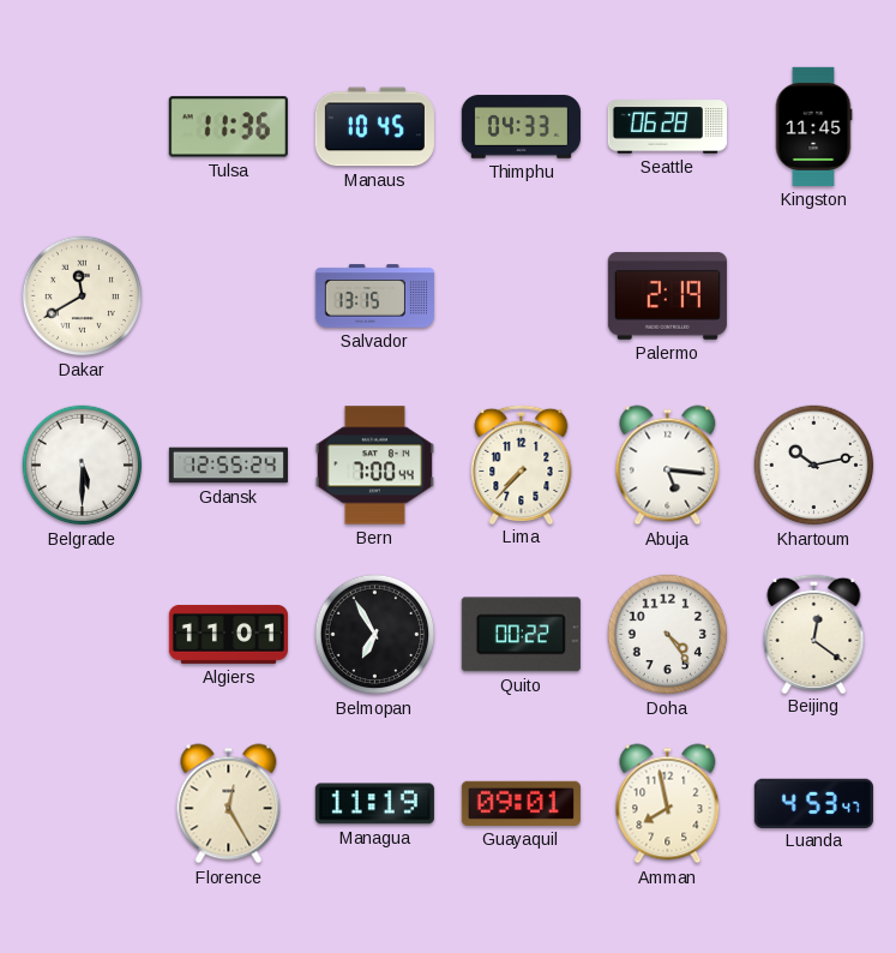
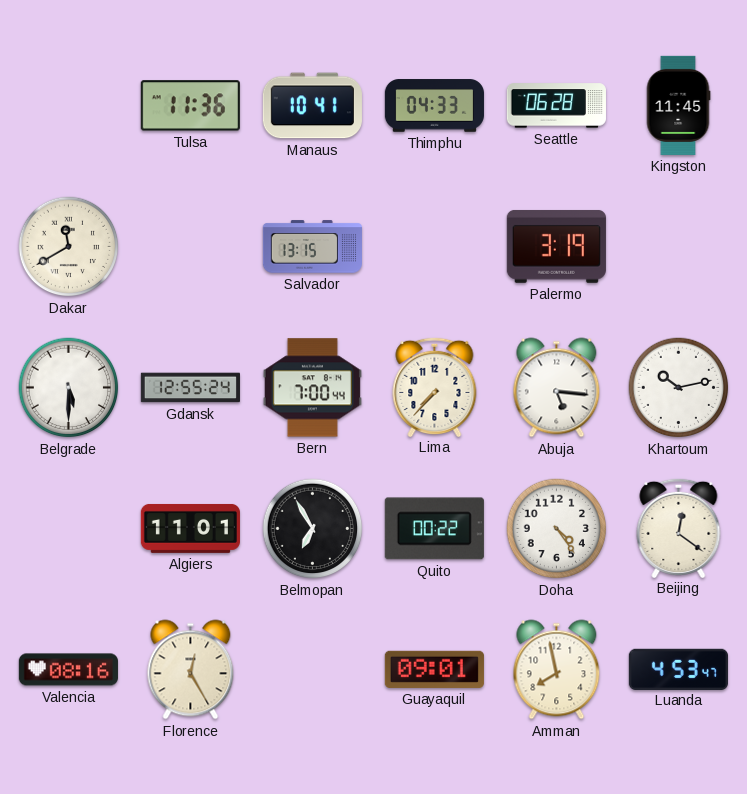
Manaus: 10:45 -> 10:41
Palermo: 2:19 -> 3:19
Valencia: none -> 08:16
Managua: 11:19 -> none
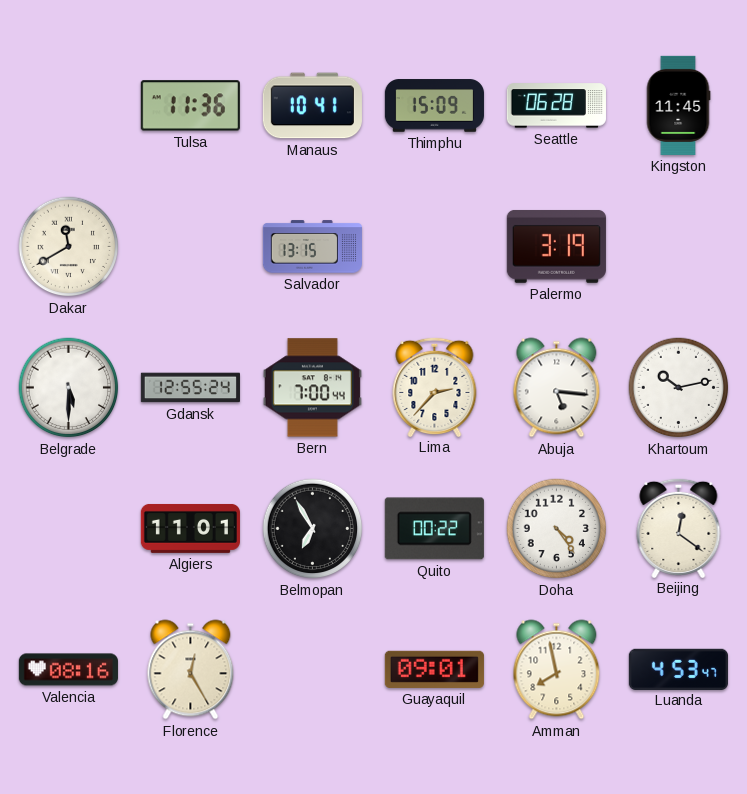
Thimphu: 04:33 -> 15:09
Lima: 7:37 -> 2:37
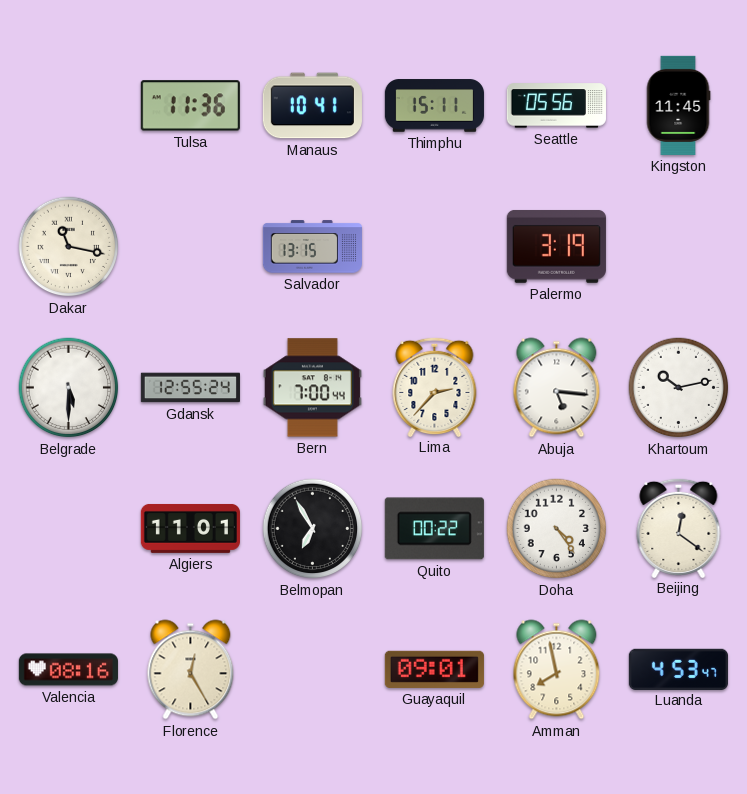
Thimphu: 15:09 -> 15:11
Seattle: 06:28 -> 05:56
Dakar: 11:40 -> 11:17
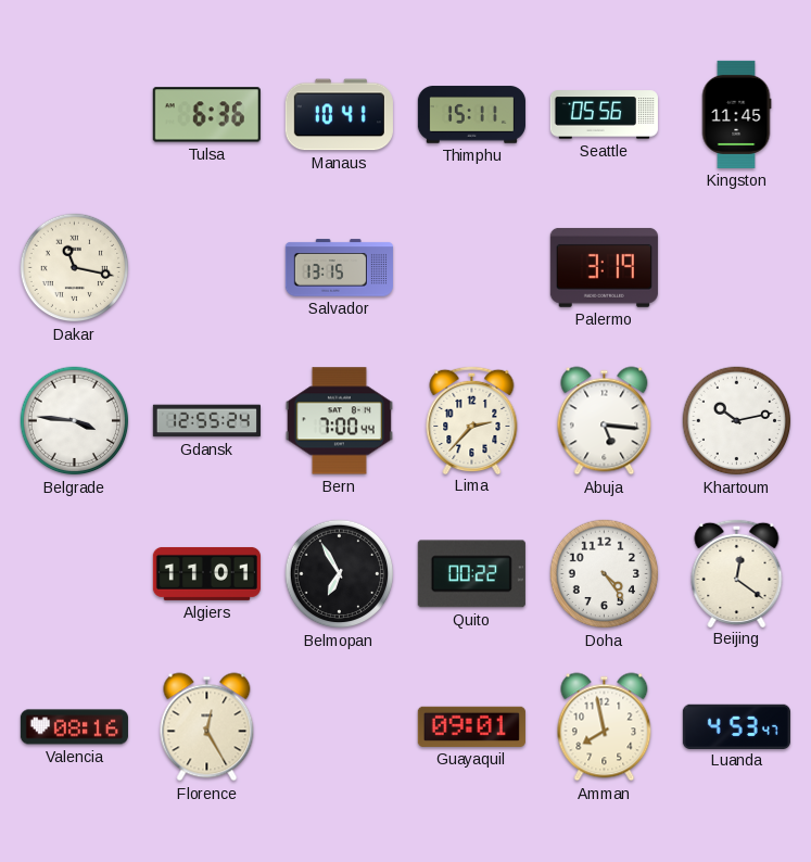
Tulsa: 11:36 -> 6:36
Belgrade: 5:30 -> 3:46
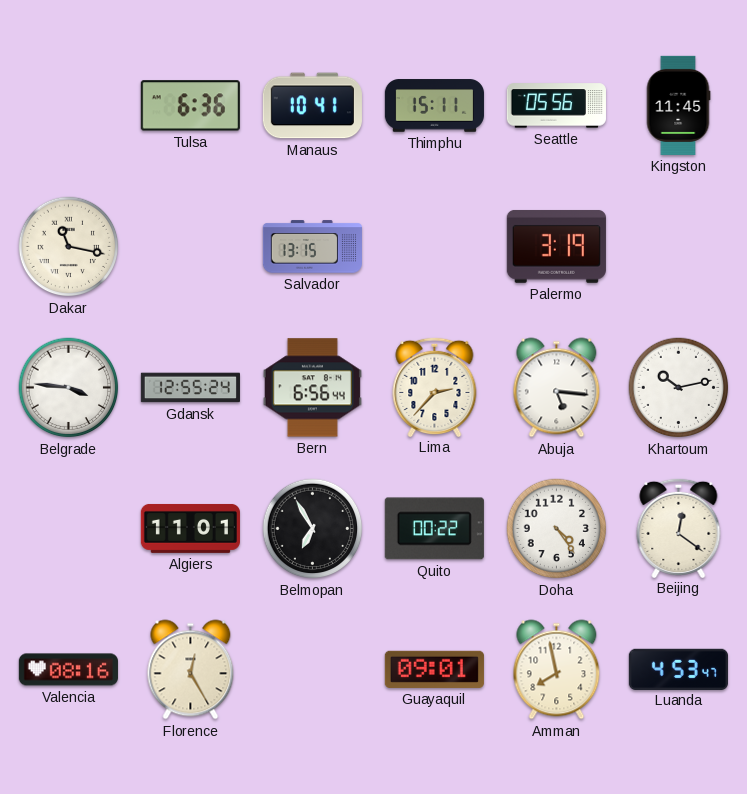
Bern: 7:00 -> 6:56
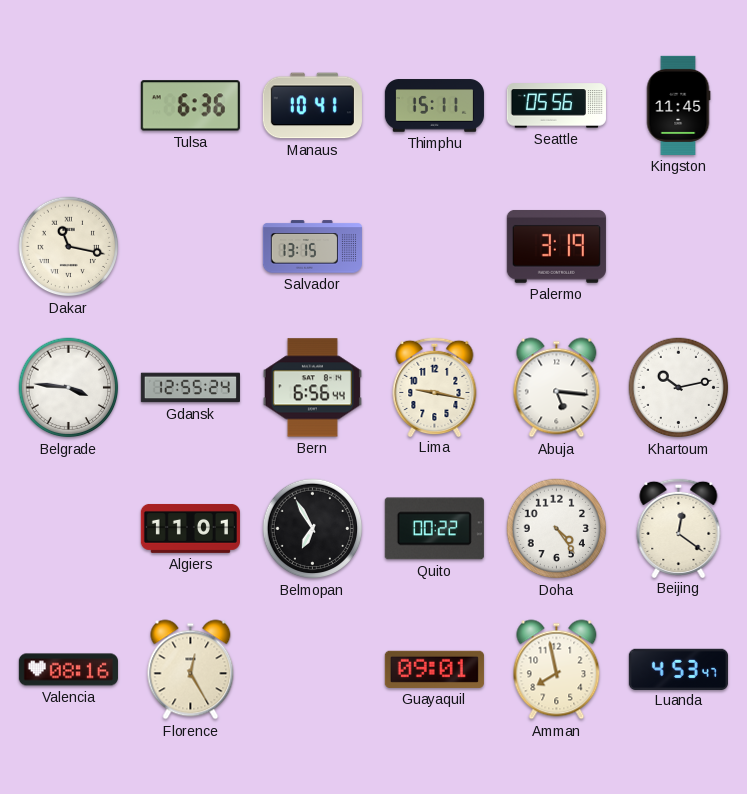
Lima: 2:37 -> 9:17
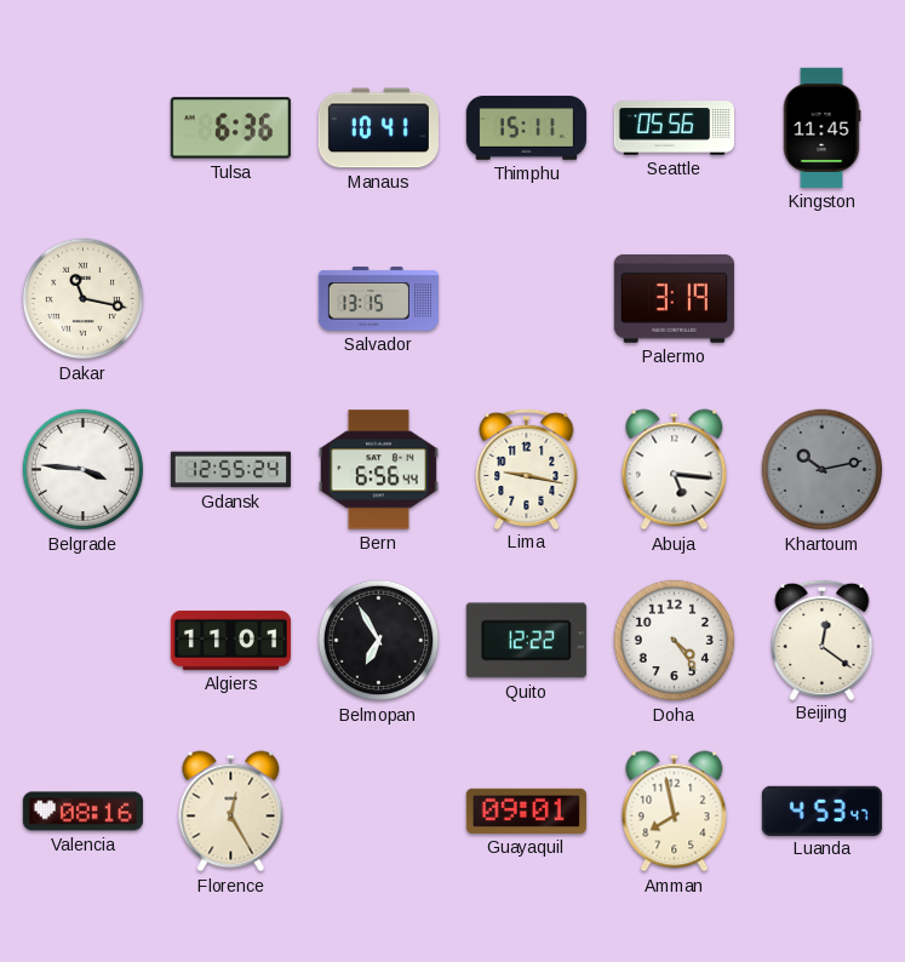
Khartoum dial: white -> grey
Quito: 00:22 -> 12:22
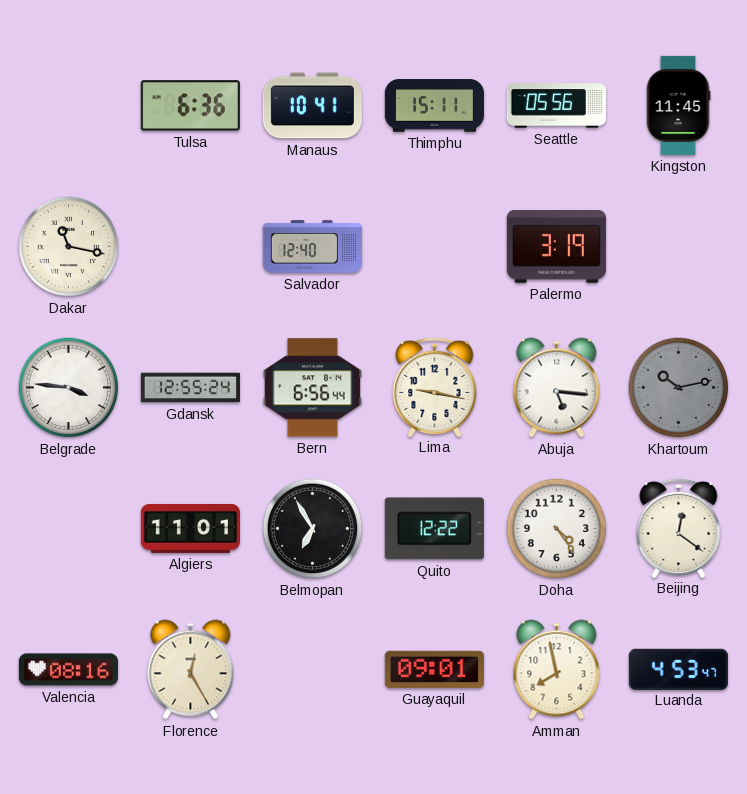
Salvador: 13:15 -> 12:40
